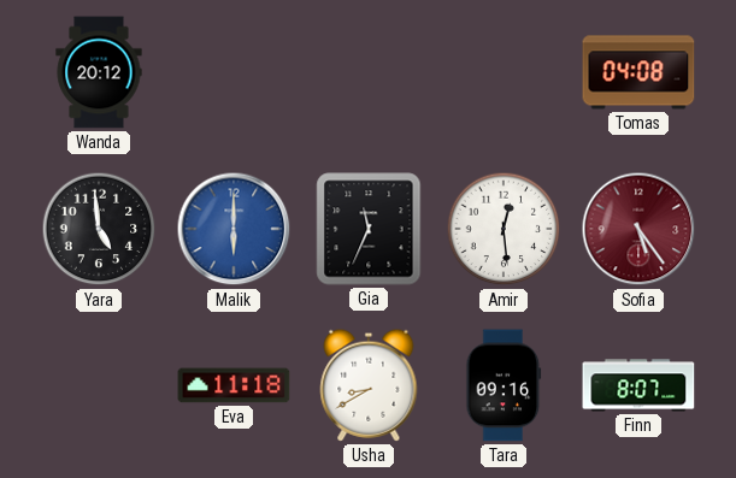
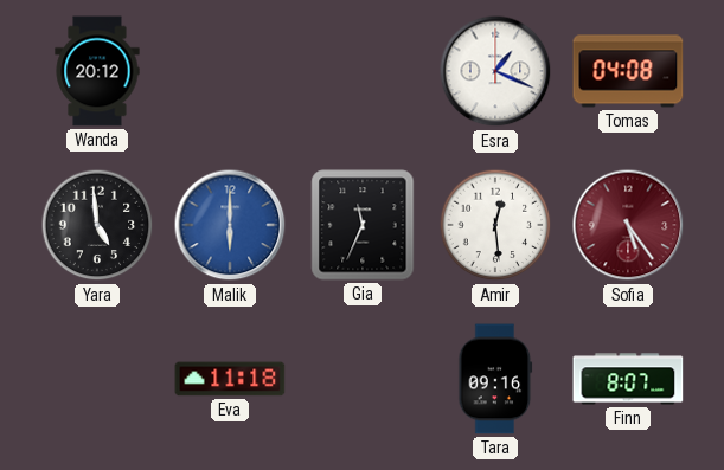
Esra: none -> 1:19
Usha: 8:40 -> none
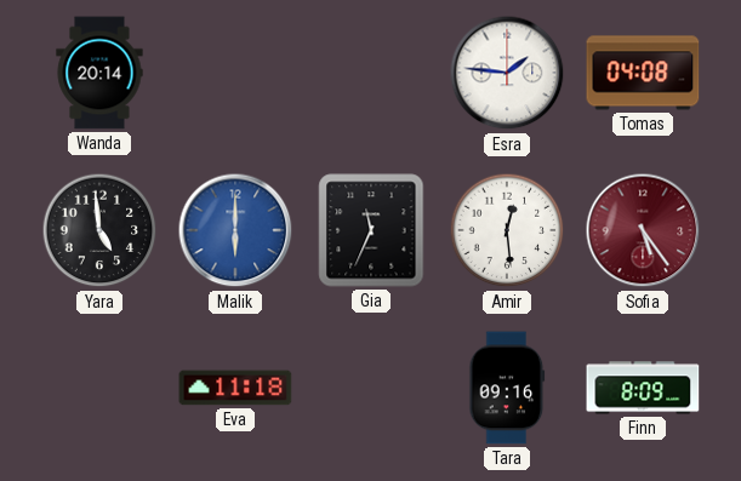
Wanda: 20:12 -> 20:14
Esra: 1:19 -> 1:46
Finn: 8:07 -> 8:09
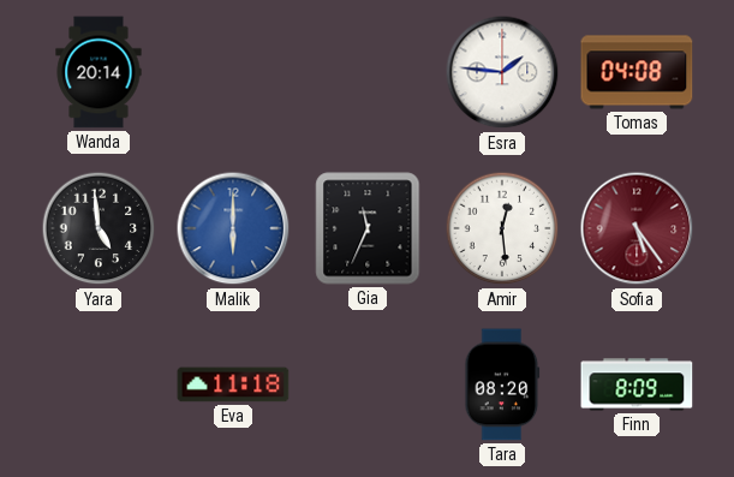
Tara: 09:16 -> 08:20
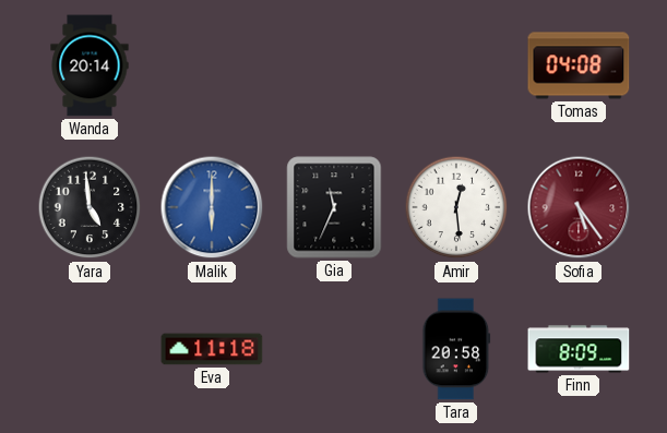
Esra: 1:46 -> none
Tara: 08:20 -> 20:58
